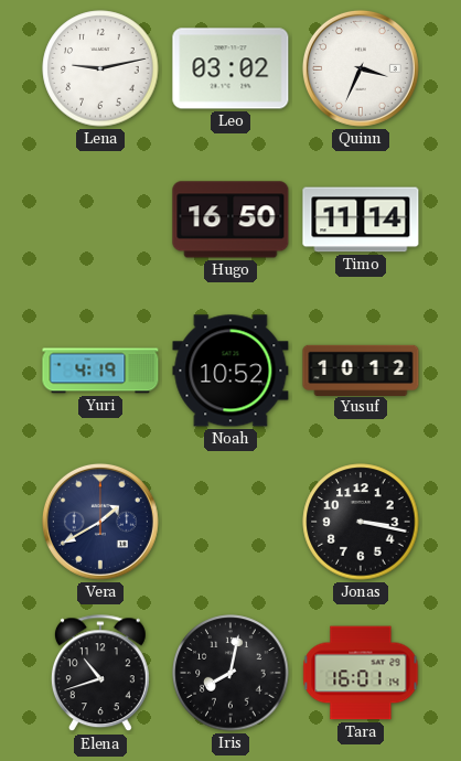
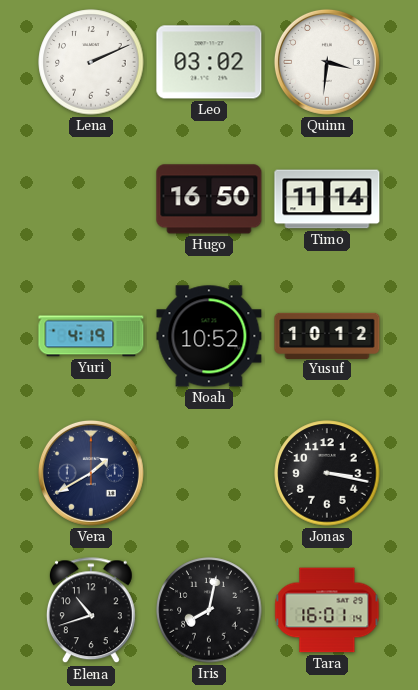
Lena: 9:13 -> 2:11
Quinn: 3:34 -> 3:31
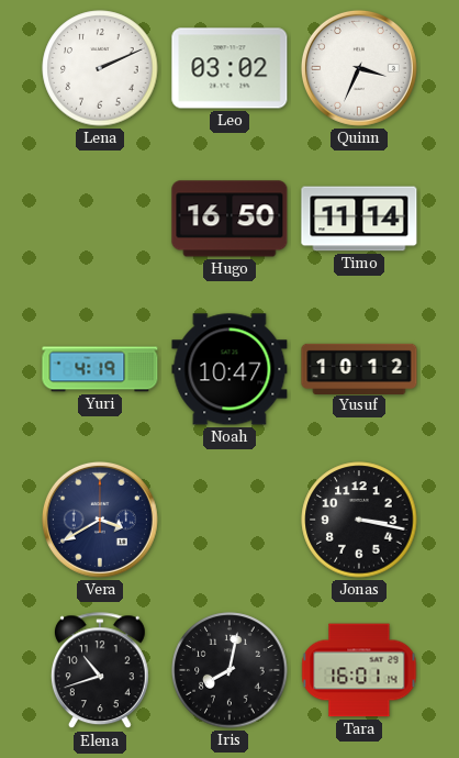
Quinn: 3:31 -> 3:34
Noah: 10:52 -> 10:47
Vera: 1:40 -> 3:40
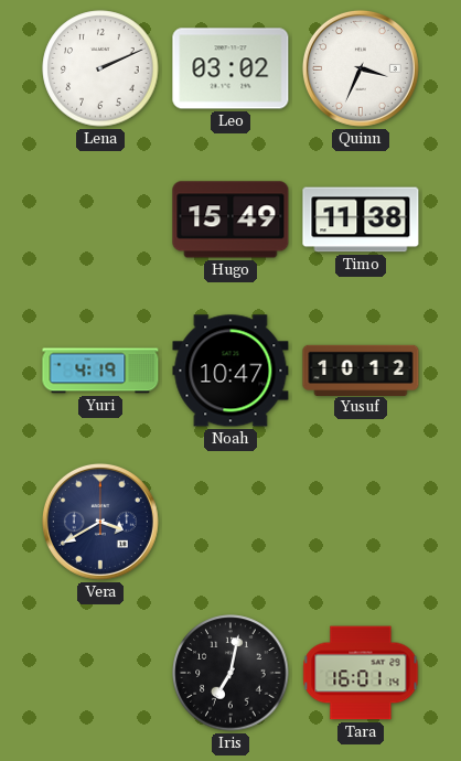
Hugo: 16:50 -> 15:49
Timo: 11:14 -> 11:38
Jonas: 3:17 -> none
Elena: 10:42 -> none
Iris: 8:02 -> 7:02
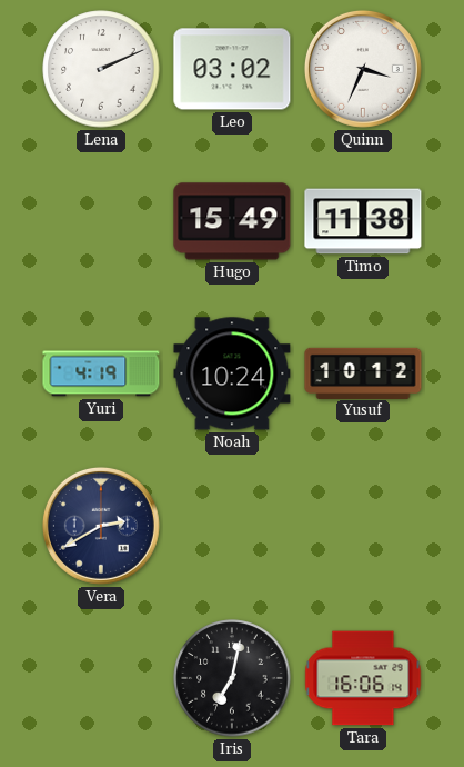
Noah: 10:47 -> 10:24
Vera: 3:40 -> 2:40
Tara: 16:01 -> 16:06
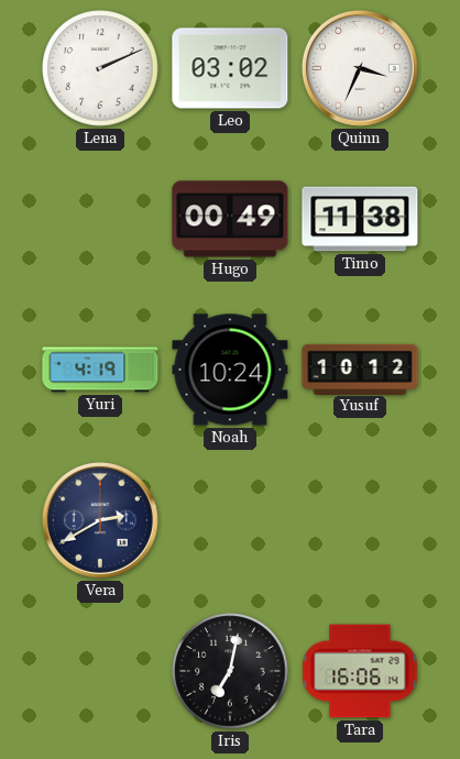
Hugo: 15:49 -> 00:49
